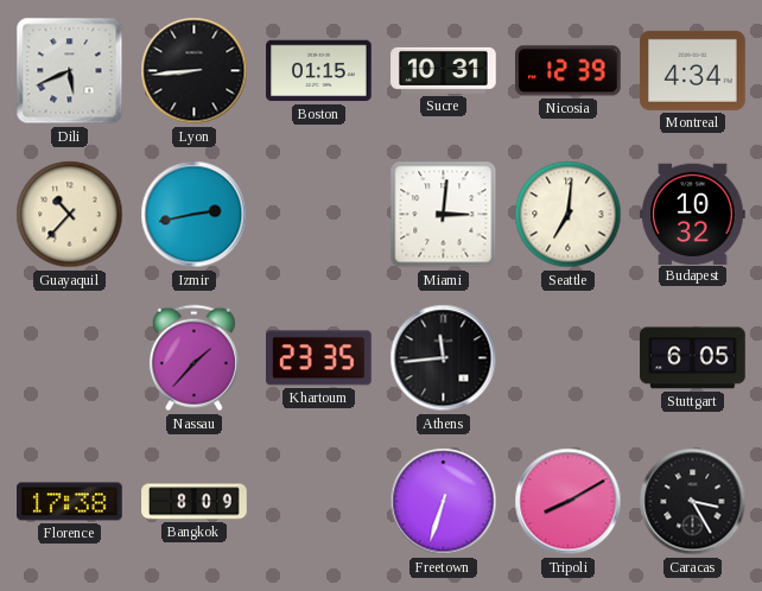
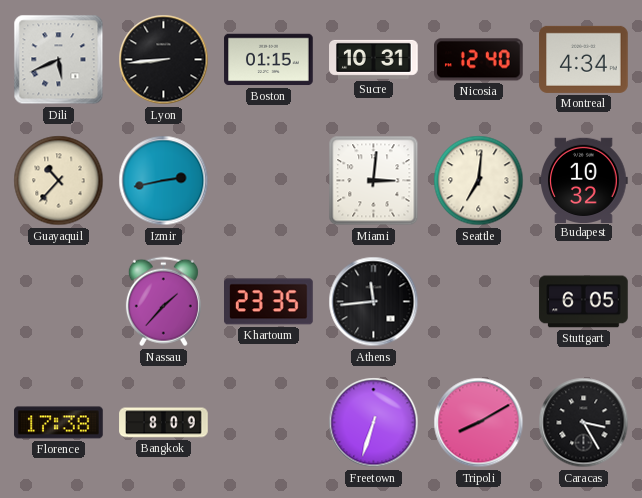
Nicosia: 12:39 -> 12:40
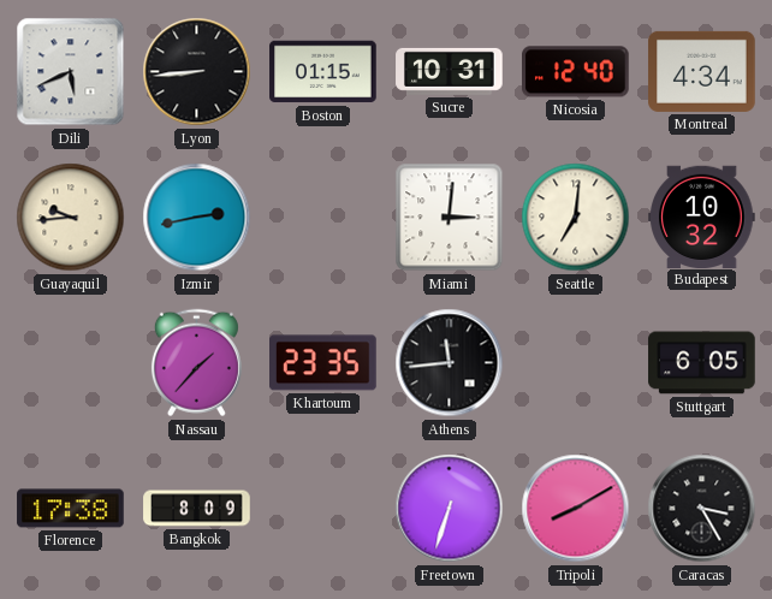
Guayaquil: 10:37 -> 9:44
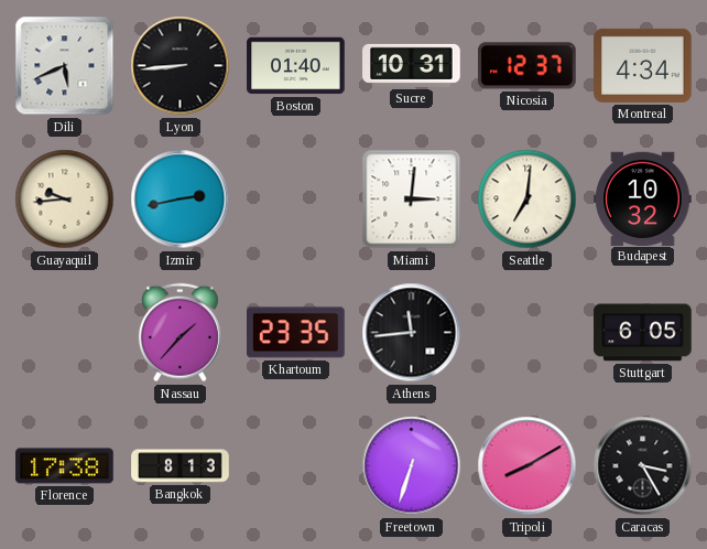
Boston: 01:15 -> 01:40
Nicosia: 12:40 -> 12:37
Bangkok: 8:09 -> 8:13
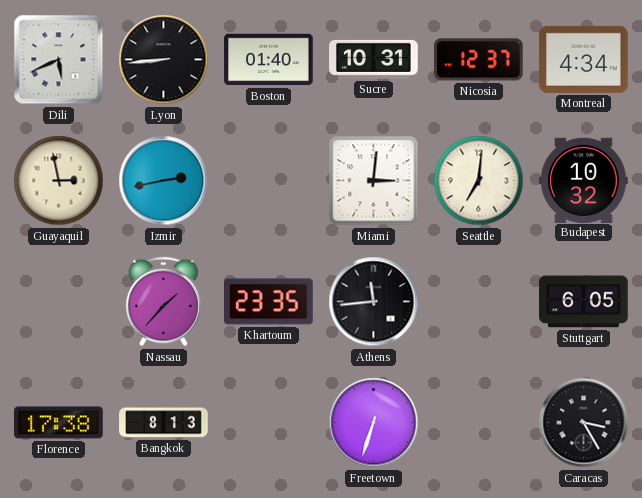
Guayaquil: 9:44 -> 2:58
Tripoli: 8:10 -> none
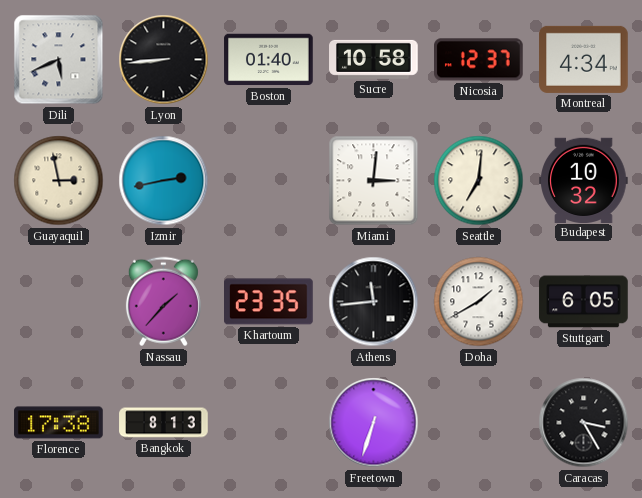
Sucre: 10:31 -> 10:58
Doha: none -> 1:40
